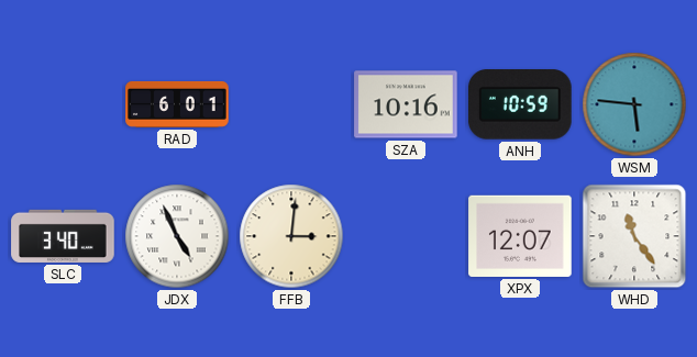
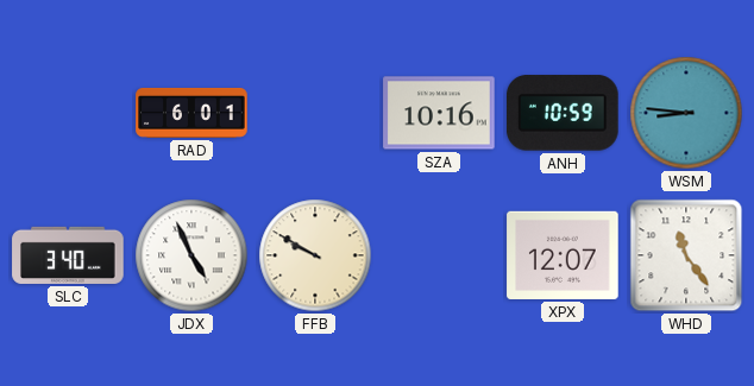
WSM: 5:46 -> 8:46
FFB: 3:01 -> 9:50
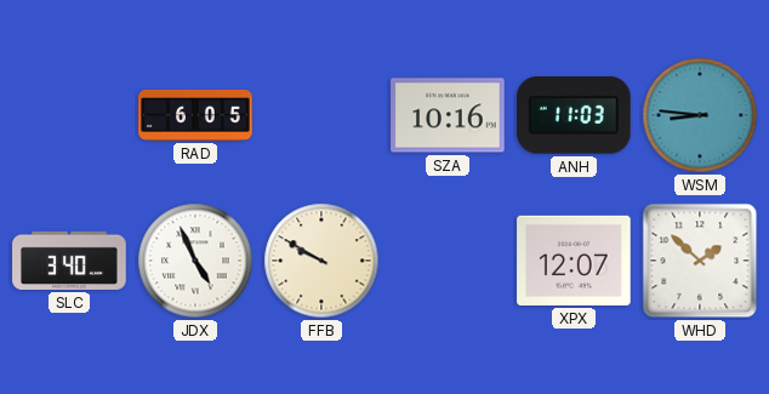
RAD: 6:01 -> 6:05
ANH: 10:59 -> 11:03
WHD: 11:24 -> 1:52
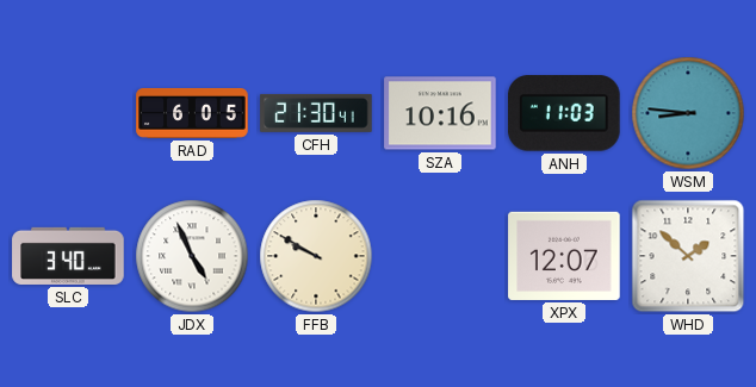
CFH: none -> 21:30
